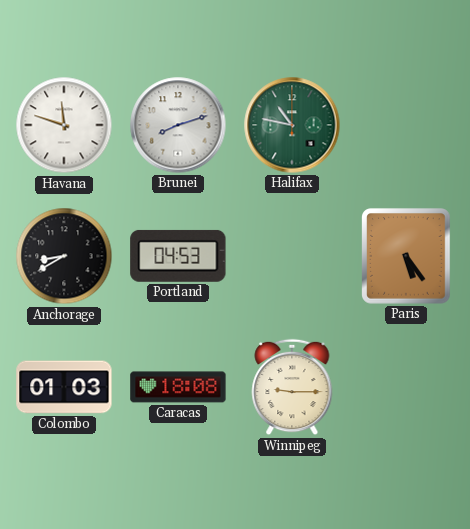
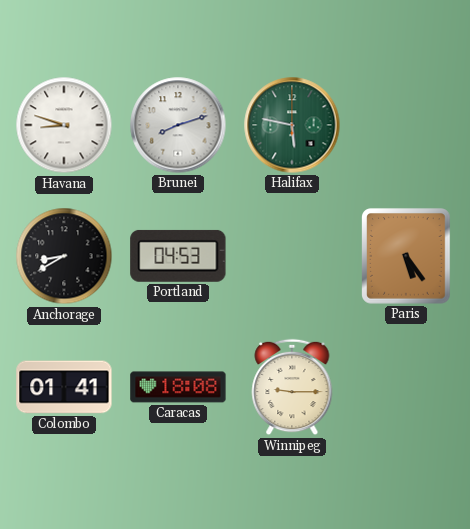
Havana: 11:48 -> 8:48
Halifax: 10:47 -> 5:47
Colombo: 01:03 -> 01:41
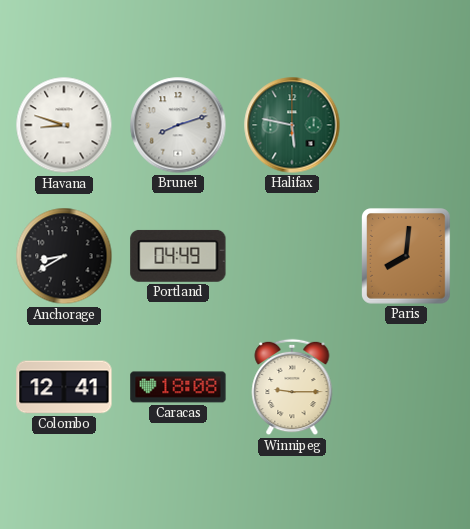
Portland: 04:53 -> 04:49
Paris: 5:24 -> 8:01
Colombo: 01:41 -> 12:41
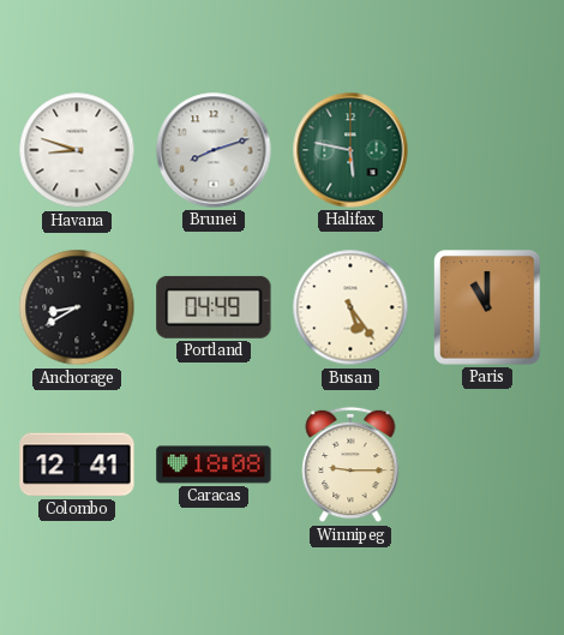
Busan: none -> 5:24
Paris: 8:01 -> 11:00
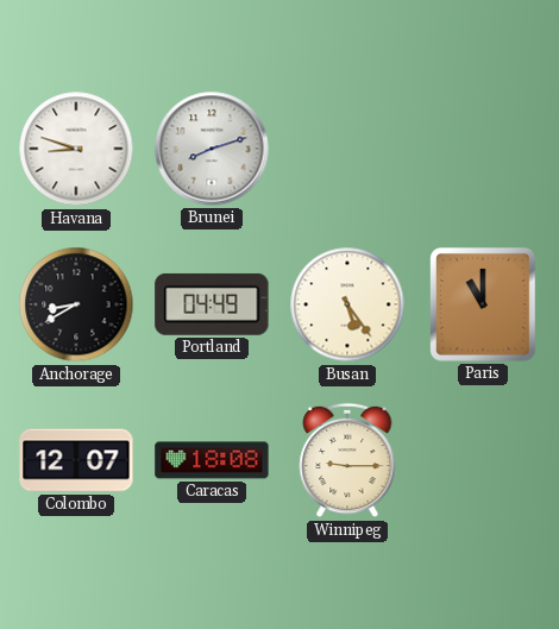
Halifax: 5:47 -> none
Colombo: 12:41 -> 12:07
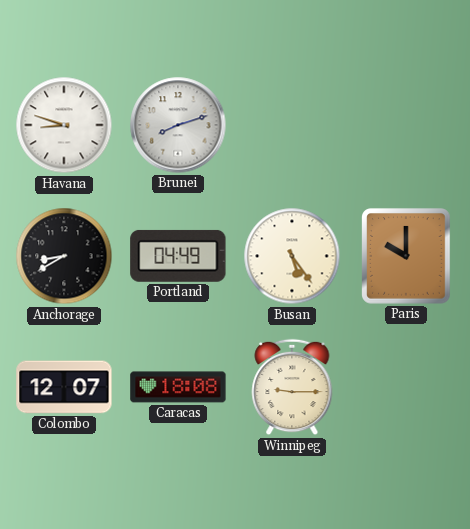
Paris: 11:00 -> 10:00
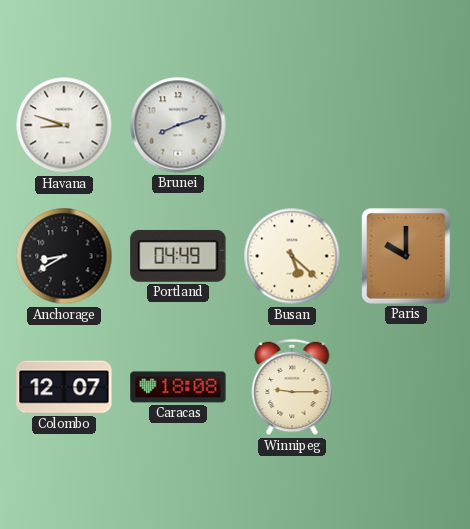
Busan: 5:24 -> 5:22
